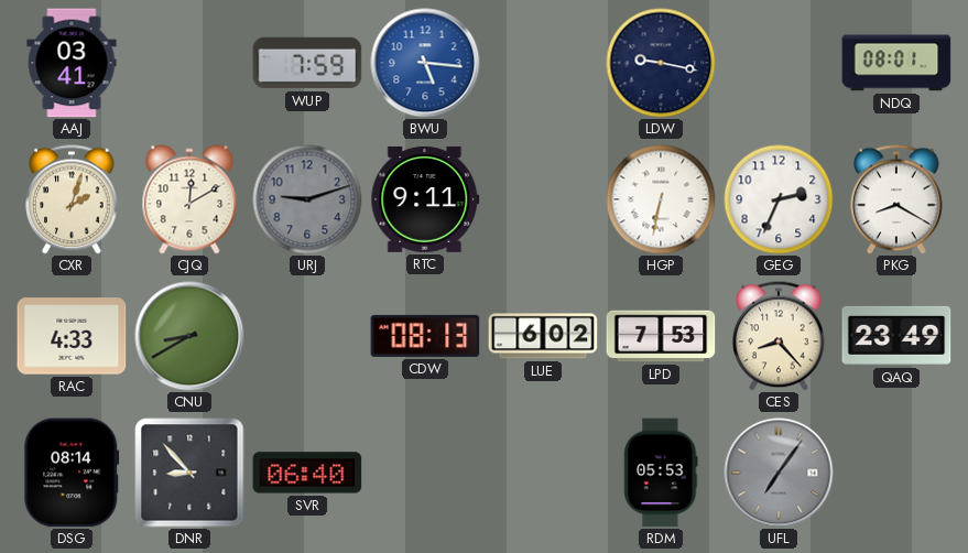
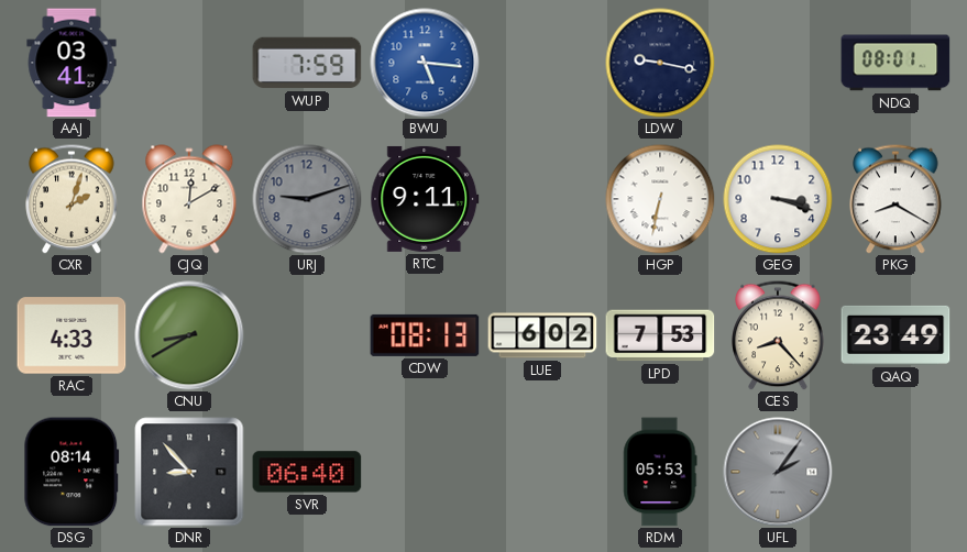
GEG: 2:34 -> 3:18
UFL: 7:06 -> 2:06
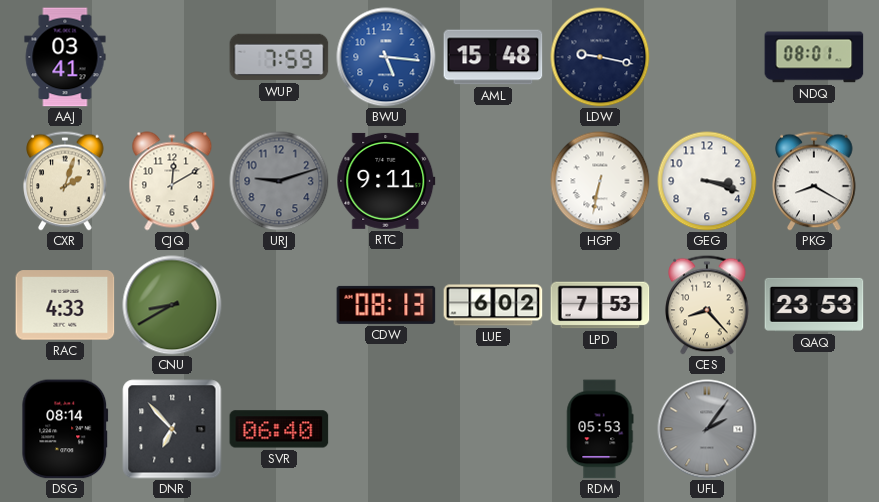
AML: none -> 15:48
QAQ: 23:49 -> 23:53
DNR: 8:53 -> 6:53
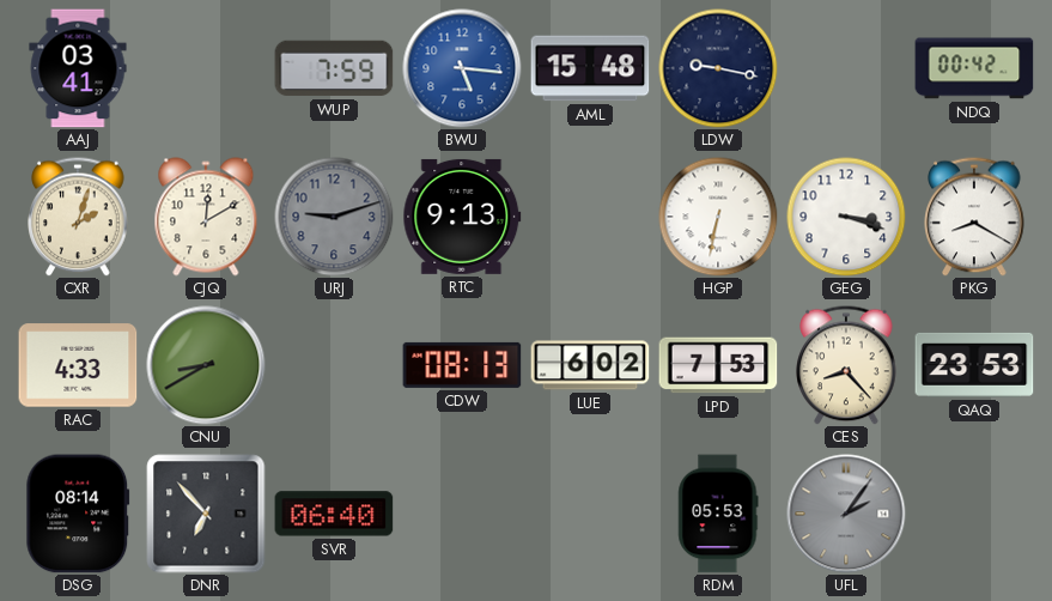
NDQ: 08:01 -> 00:42
RTC: 9:11 -> 9:13
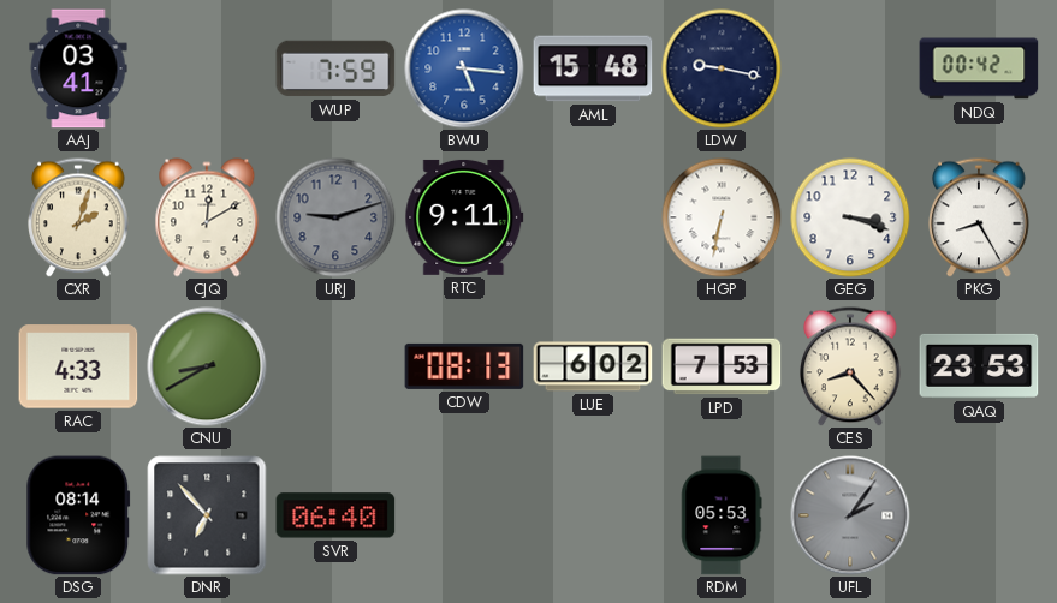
RTC: 9:13 -> 9:11
PKG: 8:20 -> 8:25
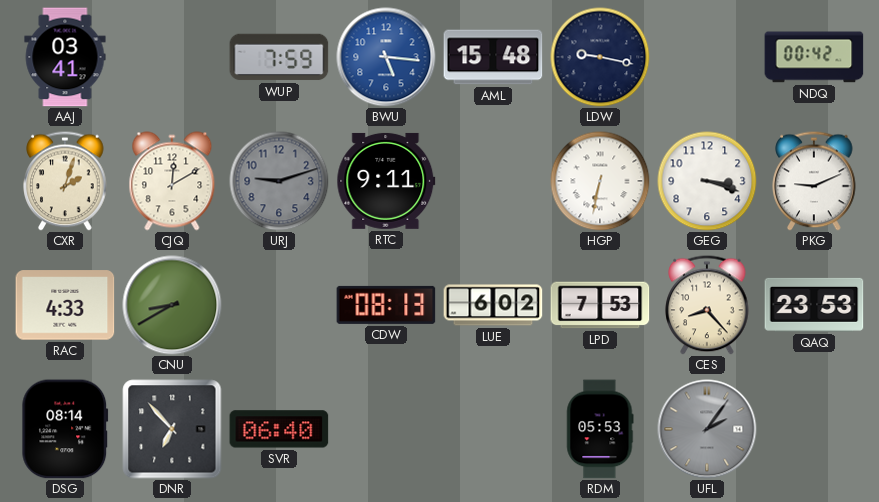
PKG: 8:25 -> 9:11
